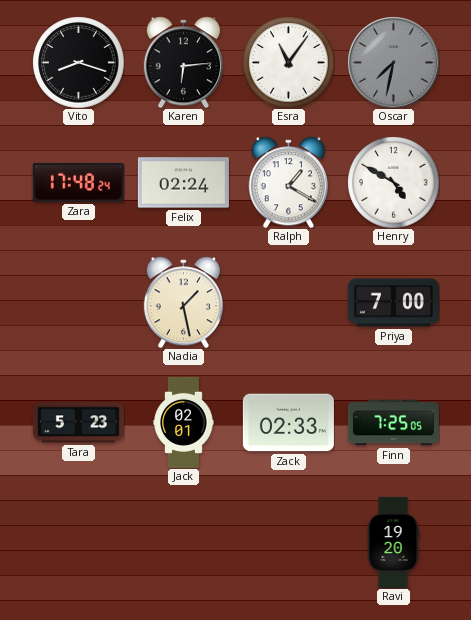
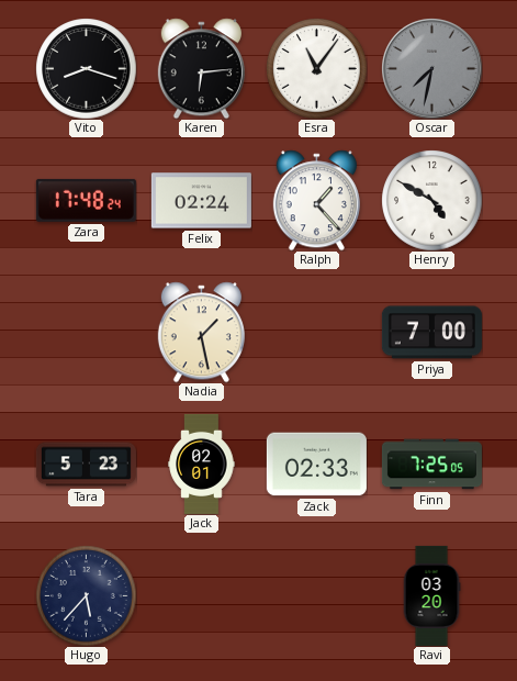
Ralph: 1:20 -> 1:23
Hugo: none -> 5:37
Ravi: 19:20 -> 03:20
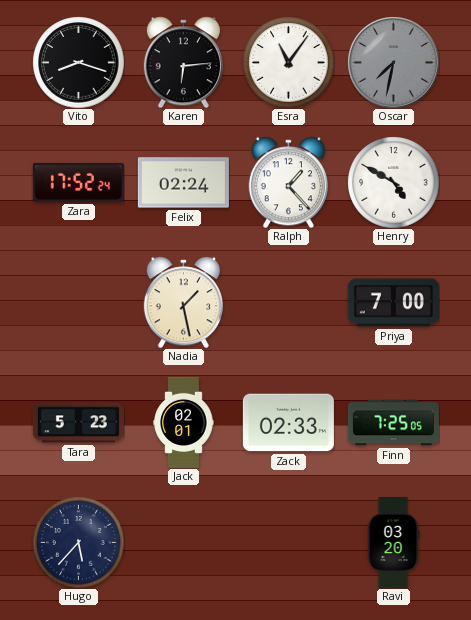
Zara: 17:48 -> 17:52
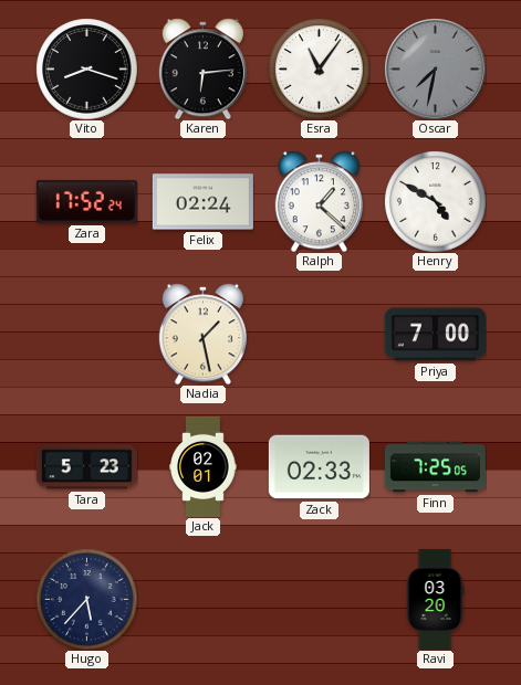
Ralph: 1:23 -> 1:22
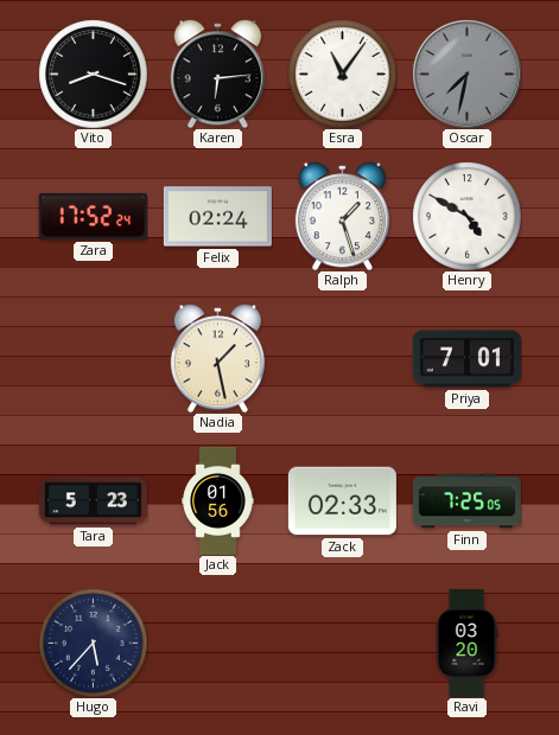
Ralph: 1:22 -> 1:27
Priya: 7:00 -> 7:01
Jack: 02:01 -> 01:56
